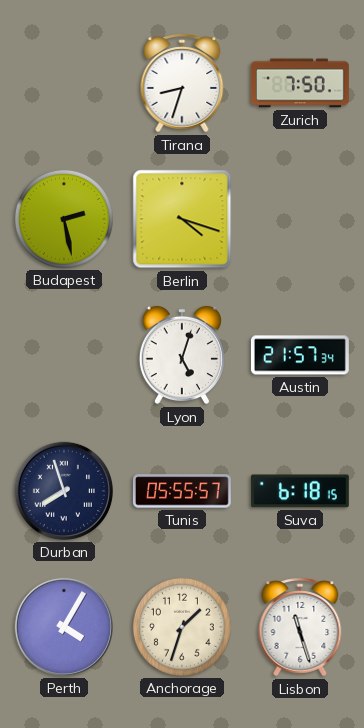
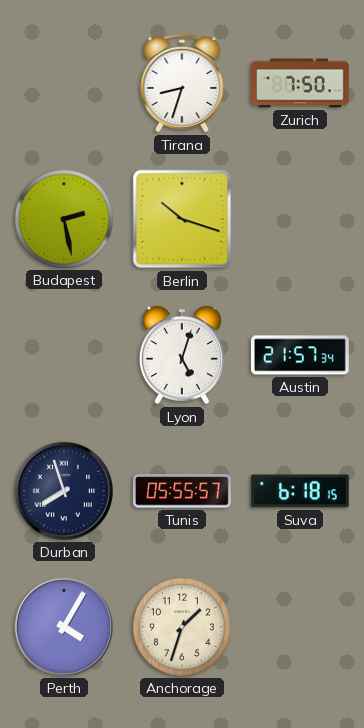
Berlin: 4:18 -> 10:18
Lisbon: 11:27 -> none
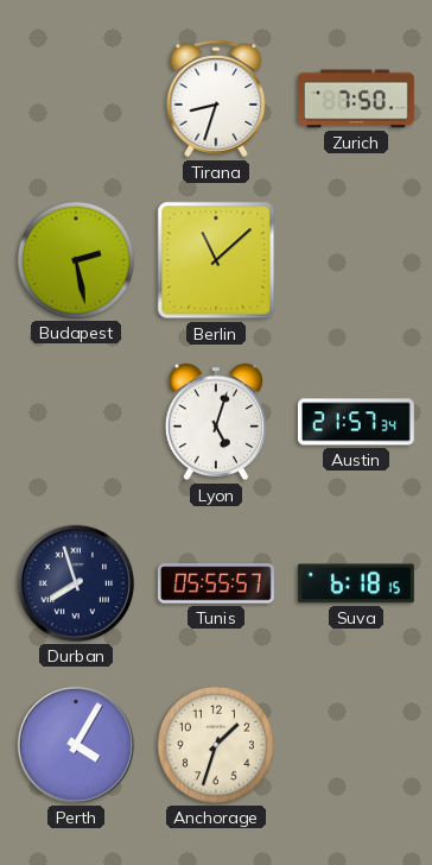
Berlin: 10:18 -> 11:08
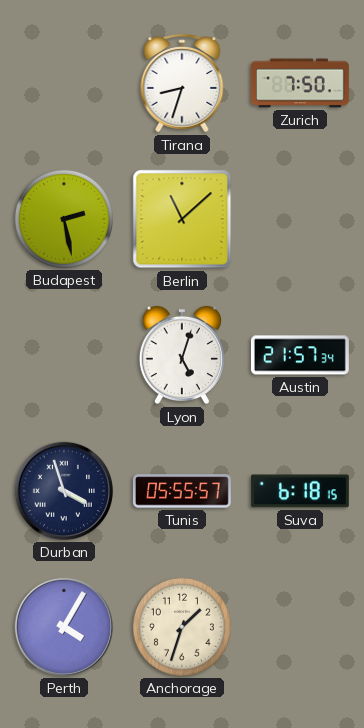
Durban: 7:57 -> 3:57
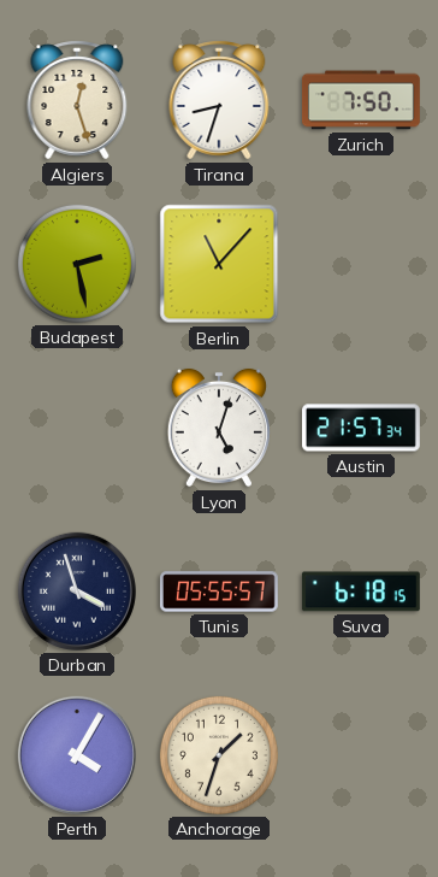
Algiers: none -> 12:27
Berlin: 11:08 -> 11:07
